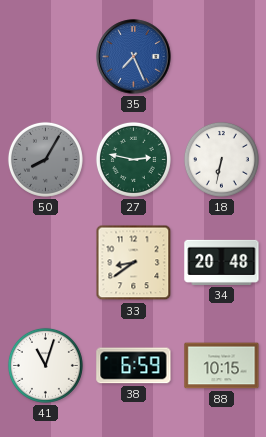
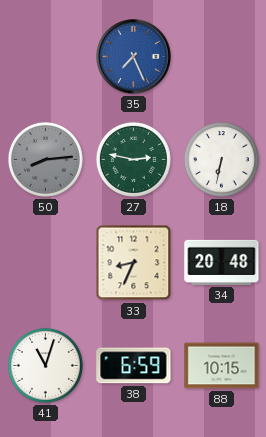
50: 8:05 -> 8:14
33: 8:39 -> 8:34
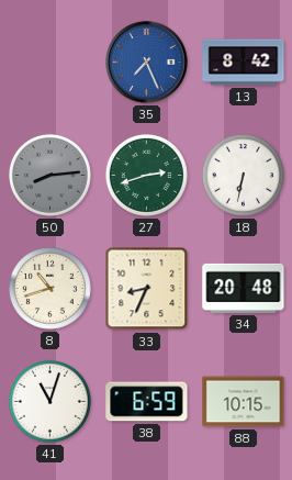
13: none -> 8:42
27: 2:47 -> 2:42
8: none -> 10:42
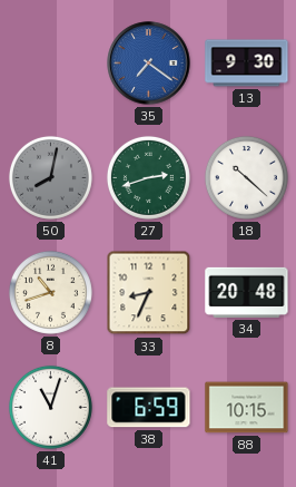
35: 7:26 -> 7:21
13: 8:42 -> 9:30
50: 8:14 -> 8:02
18: 6:32 -> 10:22
